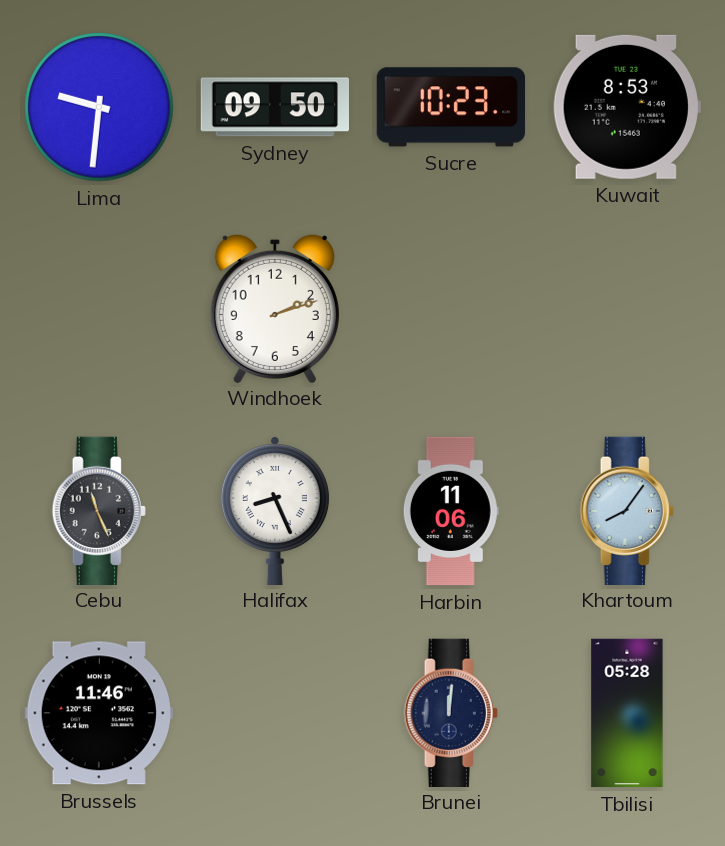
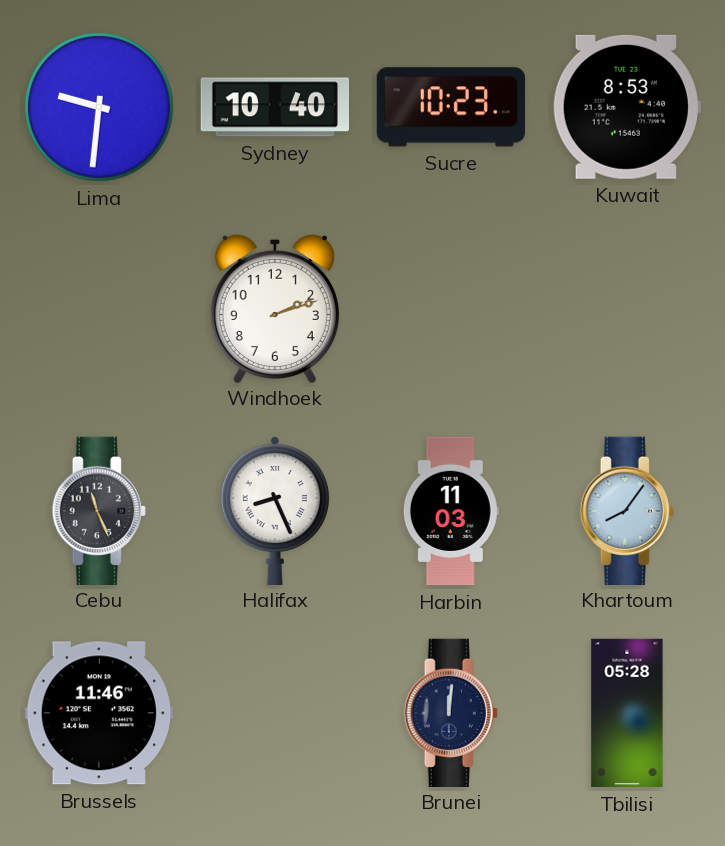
Sydney: 09:50 -> 10:40
Harbin: 11:06 -> 11:03
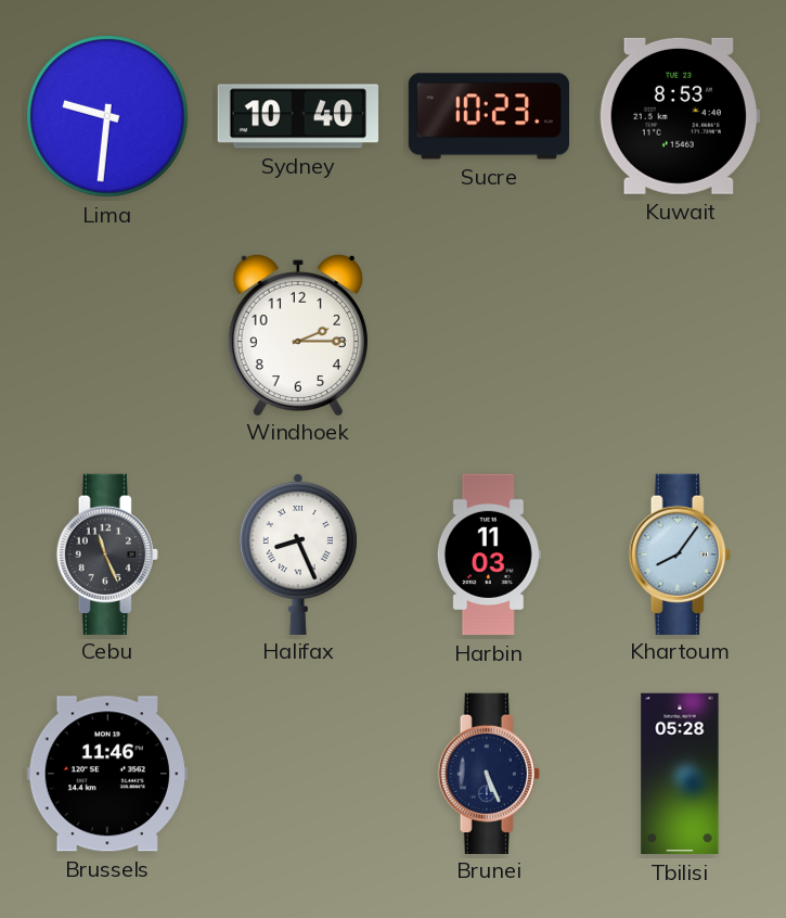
Windhoek: 2:12 -> 2:15
Brunei: 12:01 -> 5:26
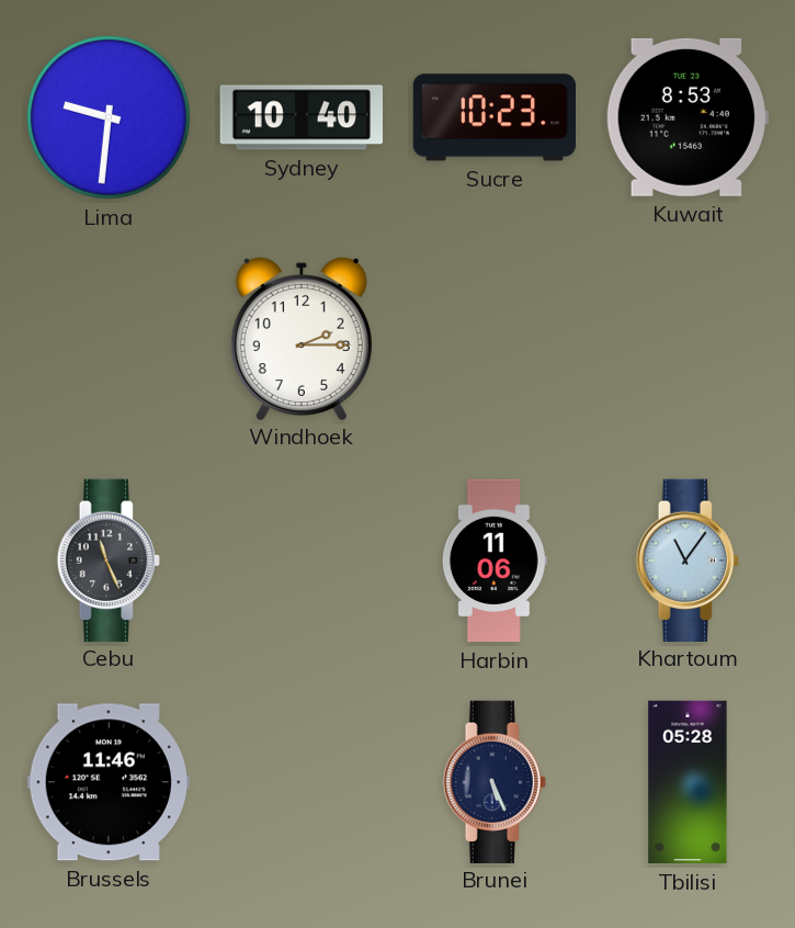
Halifax: 8:26 -> none
Harbin: 11:03 -> 11:06
Khartoum: 8:06 -> 11:06
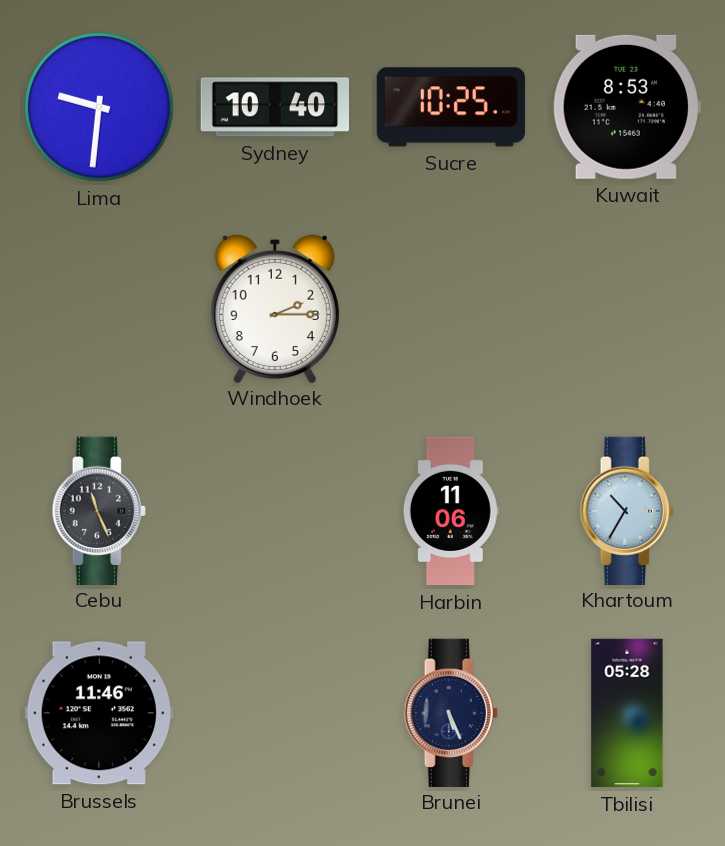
Sucre: 10:23 -> 10:25
Khartoum: 11:06 -> 10:35
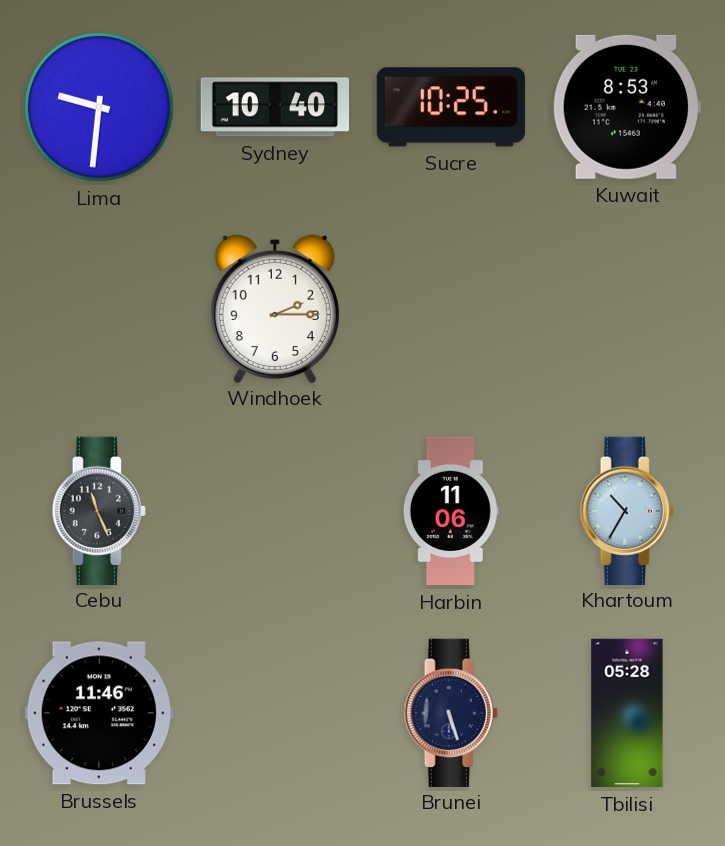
Brunei: 5:26 -> 5:27
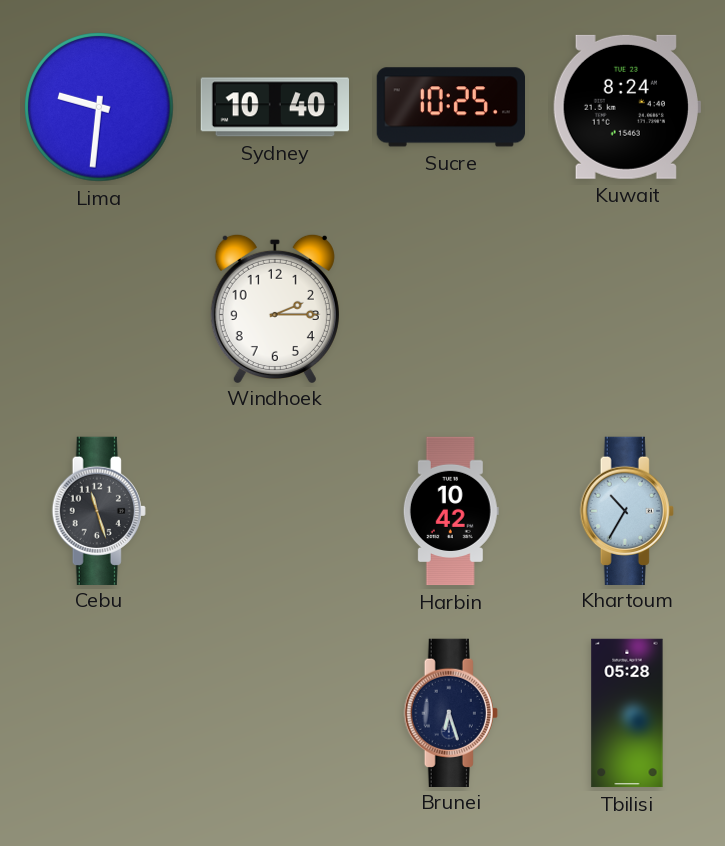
Kuwait: 8:53 -> 8:24
Cebu: 11:26 -> 11:27
Harbin: 11:06 -> 10:42
Brussels: 11:46 -> none
Brunei: 5:27 -> 6:27
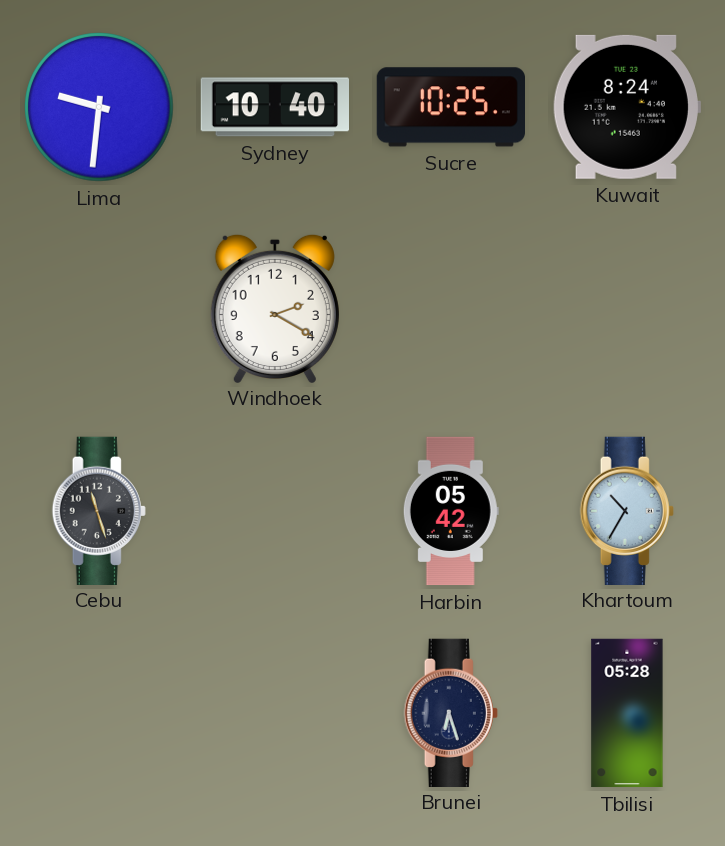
Windhoek: 2:15 -> 2:20
Harbin: 10:42 -> 05:42
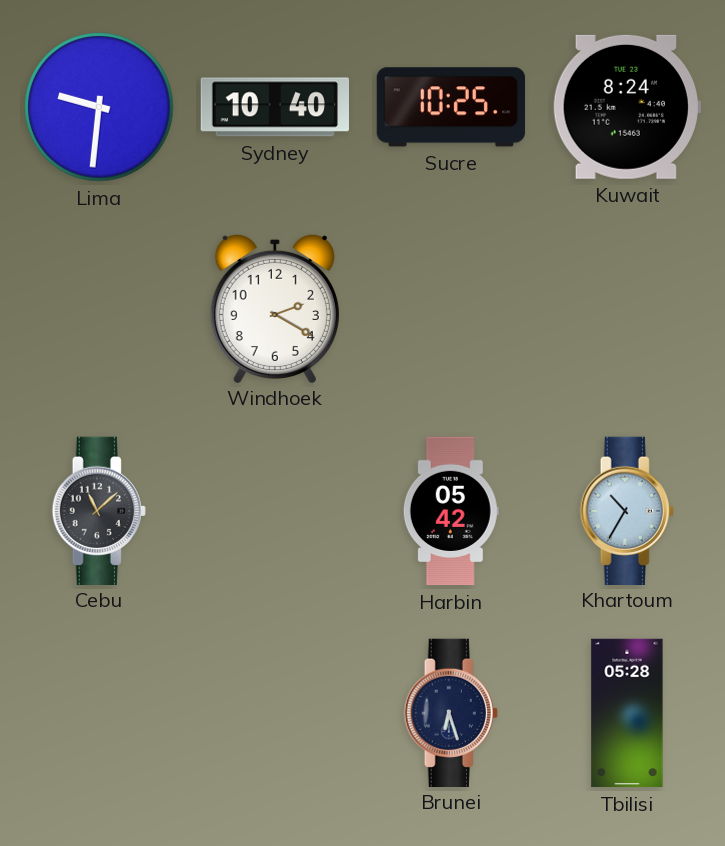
Cebu: 11:27 -> 11:08
